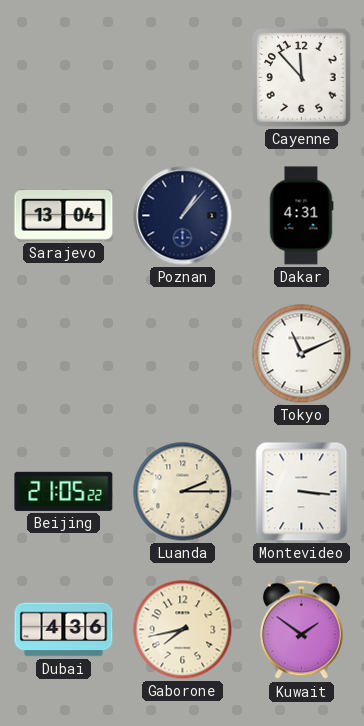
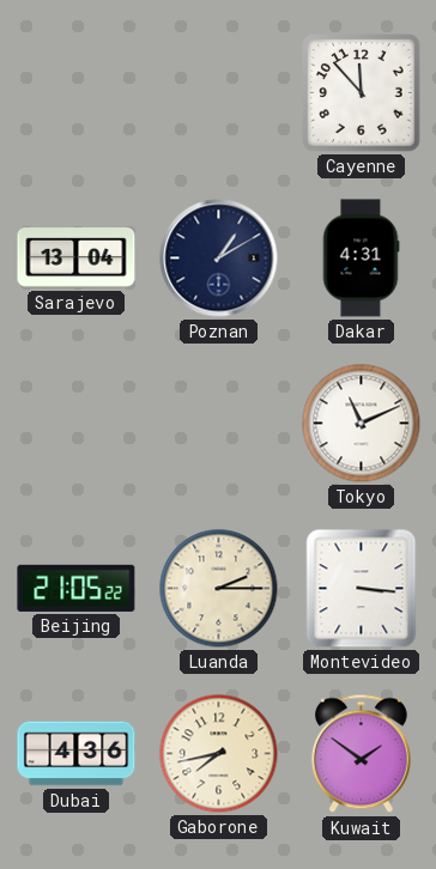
Poznan: 1:07 -> 1:10
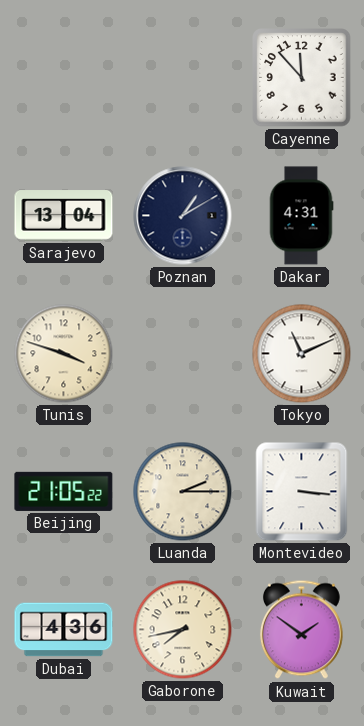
Tunis: none -> 3:48
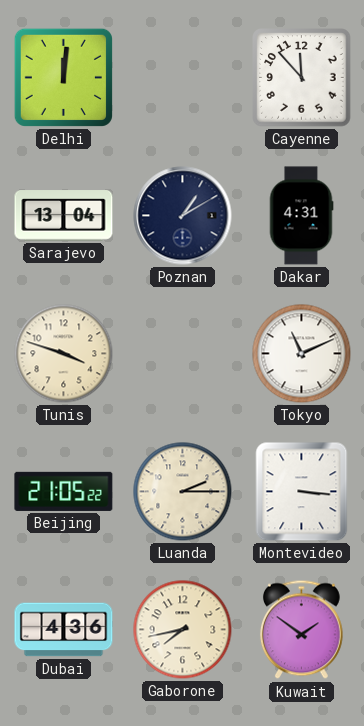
Delhi: none -> 12:01
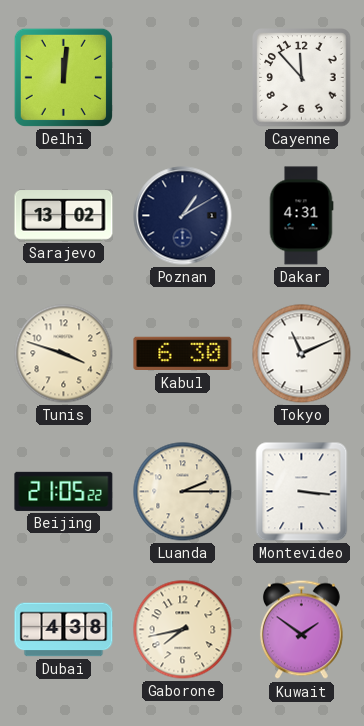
Sarajevo: 13:04 -> 13:02
Kabul: none -> 6:30
Dubai: 4:36 -> 4:38
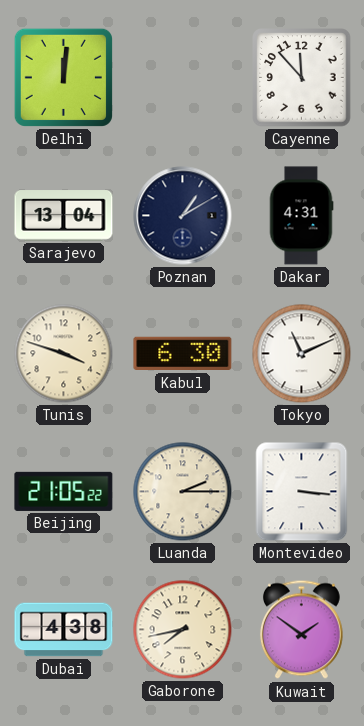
Sarajevo: 13:02 -> 13:04
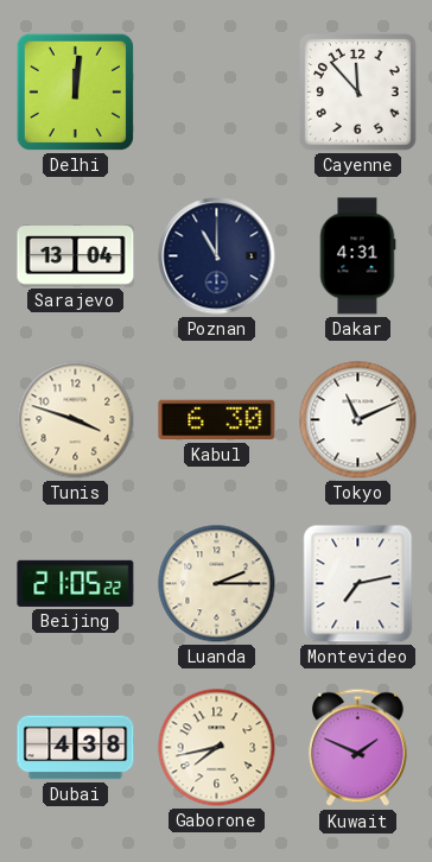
Poznan: 1:10 -> 11:00
Montevideo: 3:16 -> 7:13
Kuwait: 1:51 -> 1:49
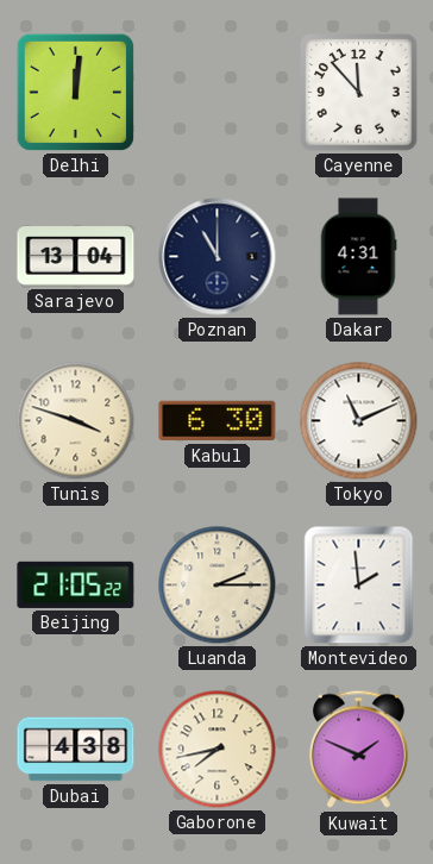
Montevideo: 7:13 -> 1:59
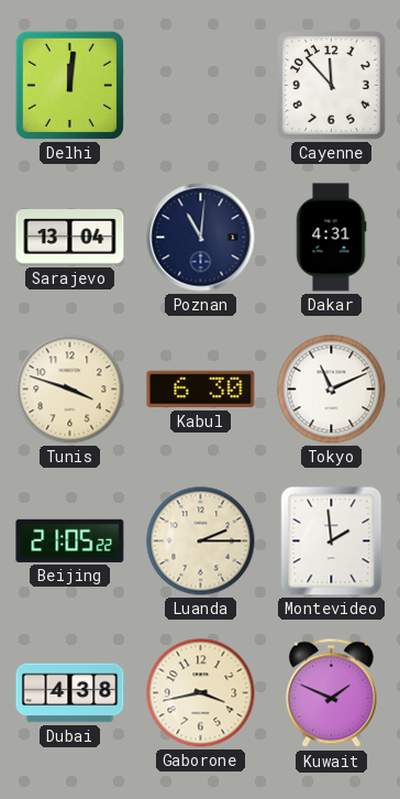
Poznan: 11:00 -> 11:01
Gaborone: 7:43 -> 3:43
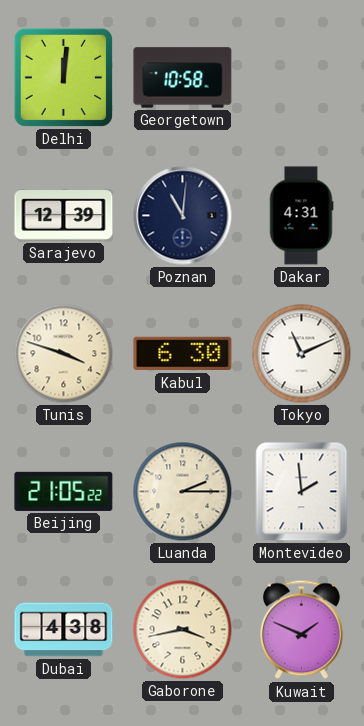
Georgetown: none -> 10:58
Cayenne: 11:53 -> none
Sarajevo: 13:04 -> 12:39
